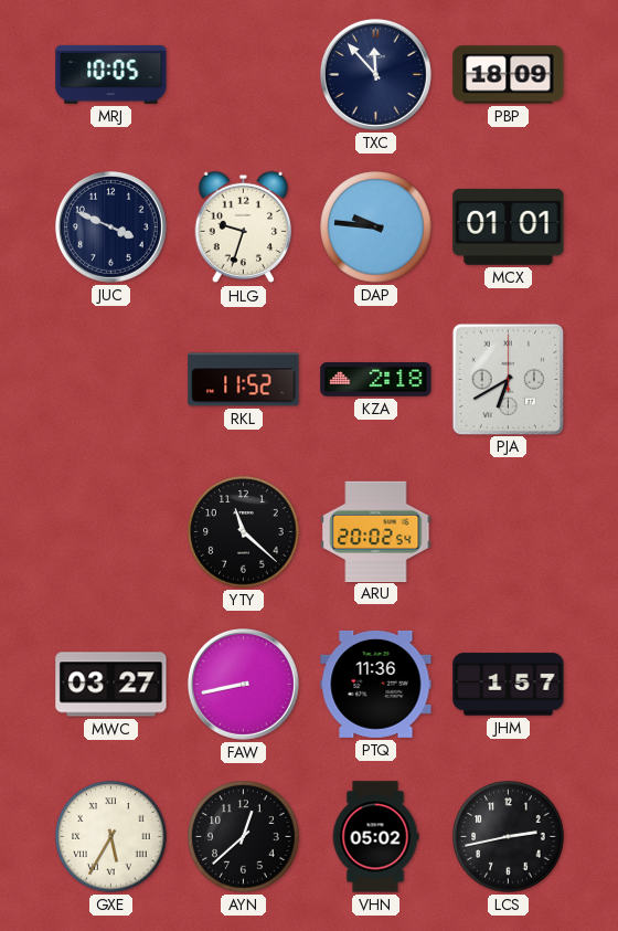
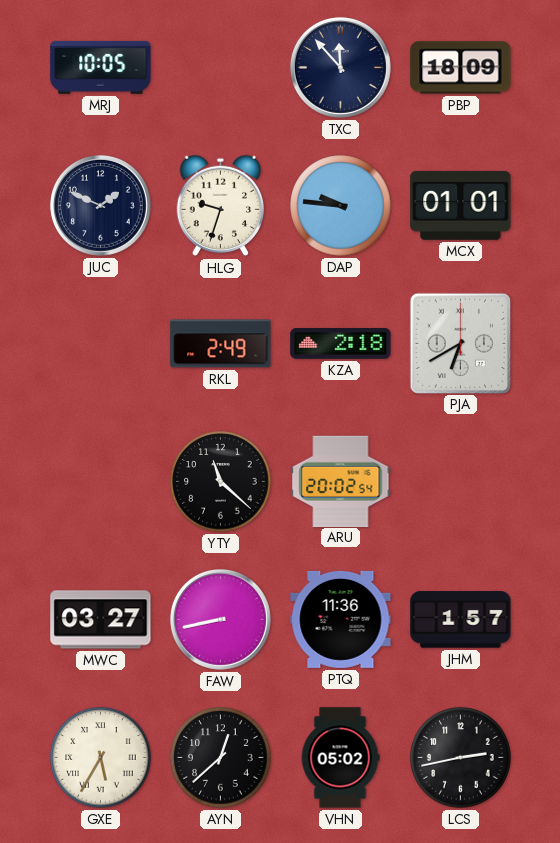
JUC: 3:49 -> 1:49
RKL: 11:52 -> 2:49
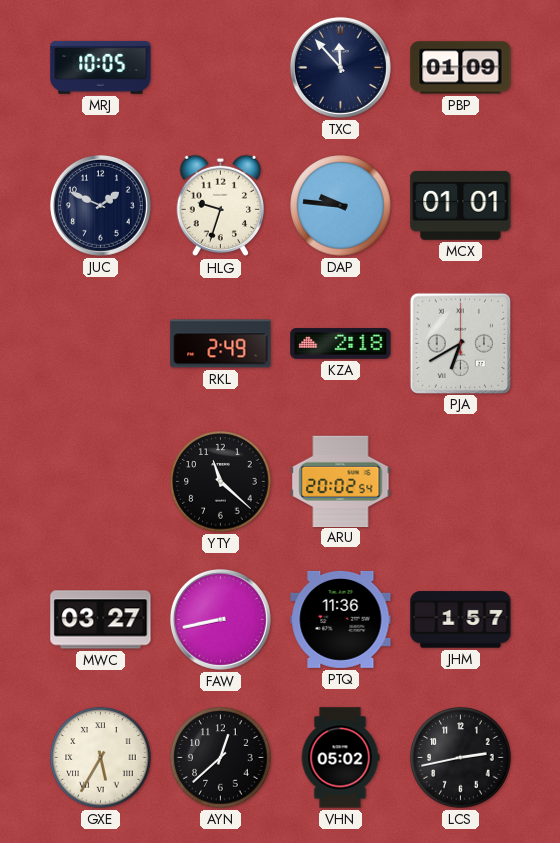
PBP: 18:09 -> 01:09
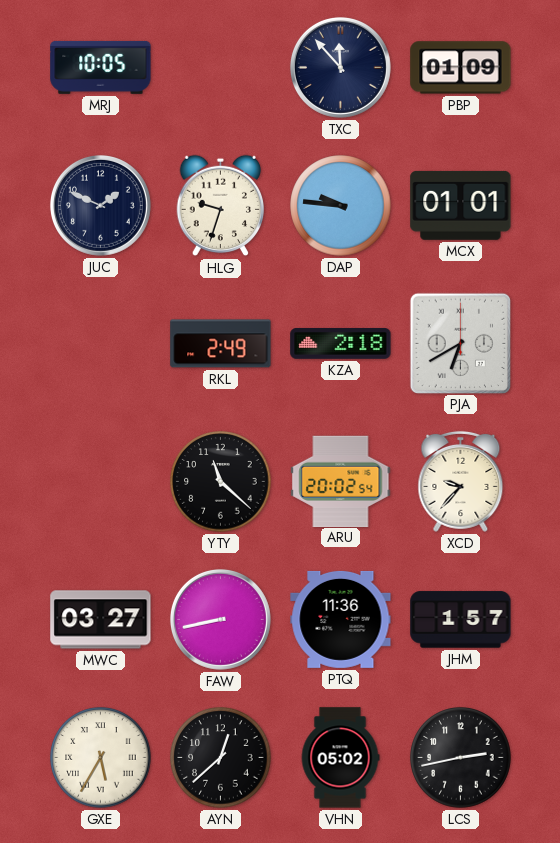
XCD: none -> 9:37
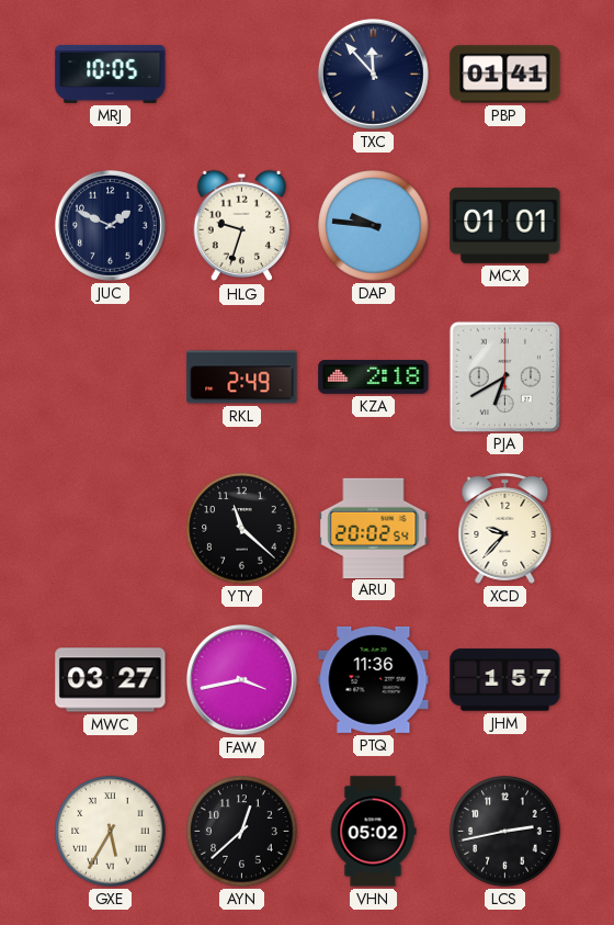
PBP: 01:09 -> 01:41
FAW: 8:43 -> 3:43
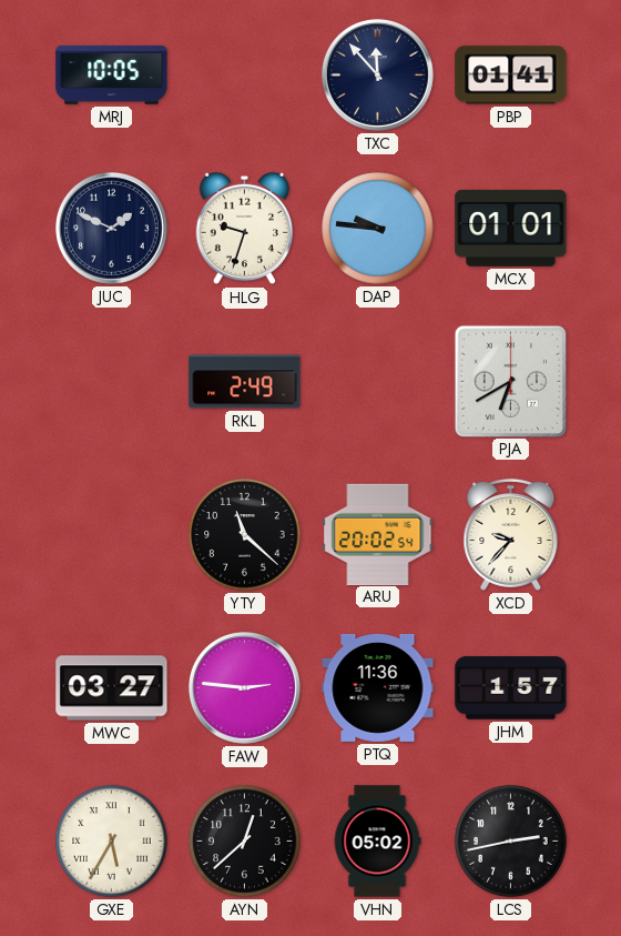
KZA: 2:18 -> none
FAW: 3:43 -> 2:46
